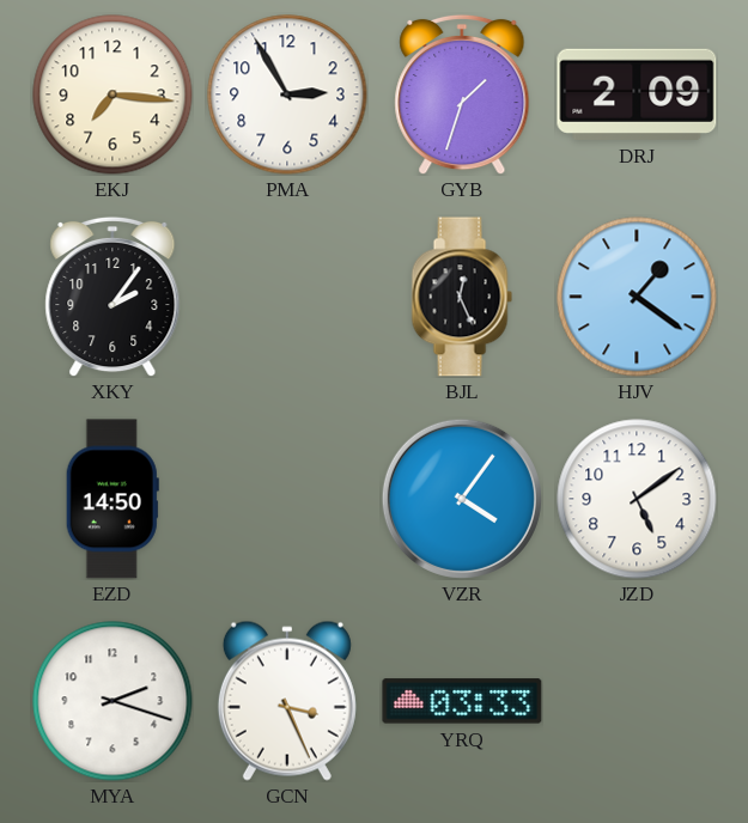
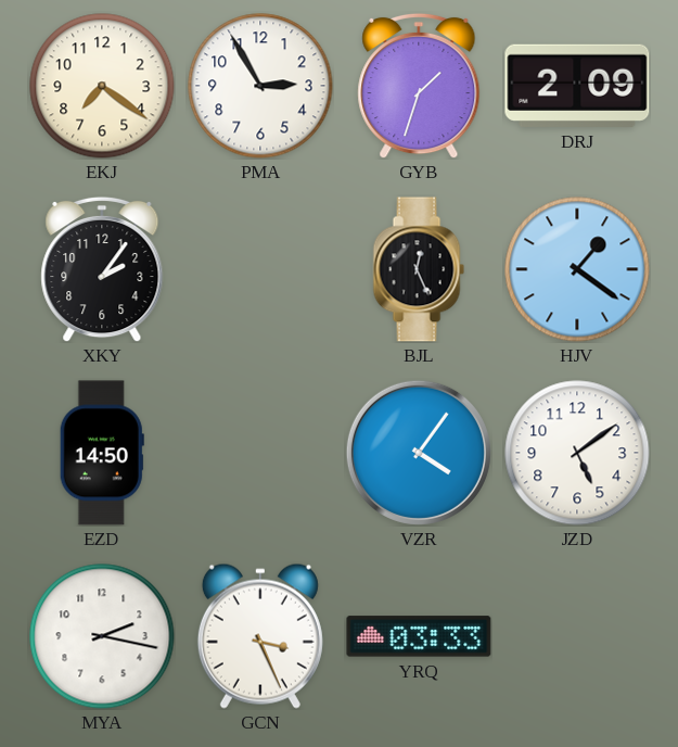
EKJ: 7:16 -> 7:21
MYA: 2:18 -> 2:17
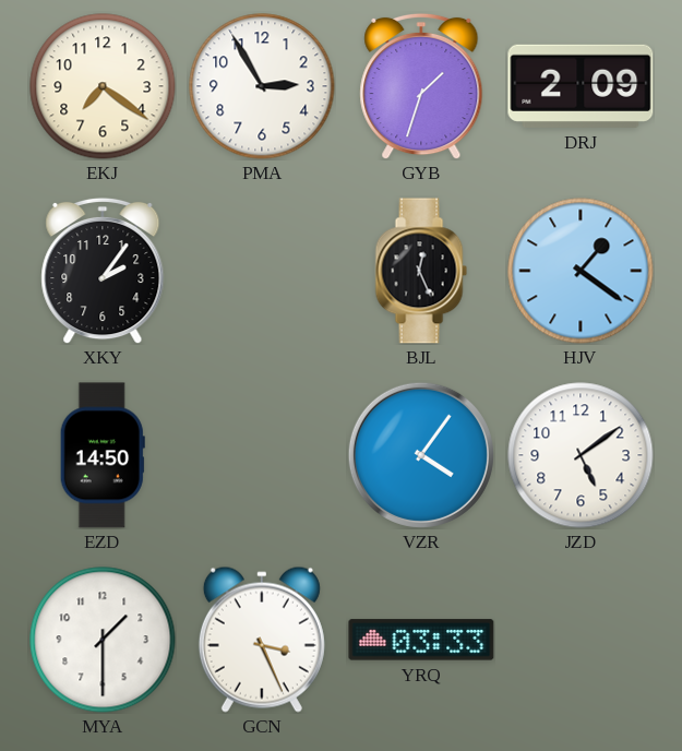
MYA: 2:17 -> 1:30
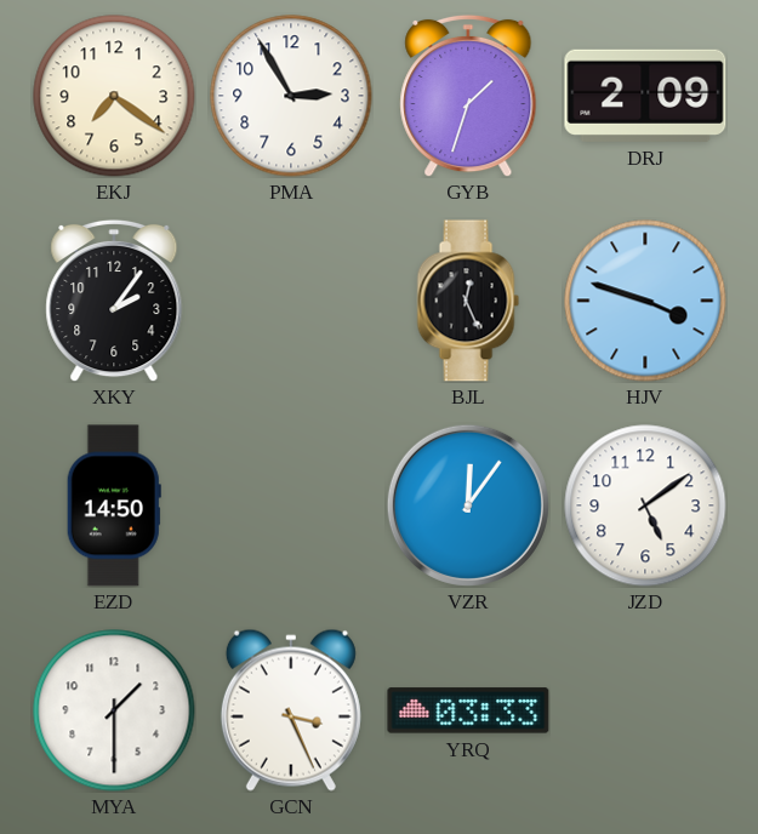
HJV: 1:21 -> 3:48
VZR: 4:06 -> 12:06
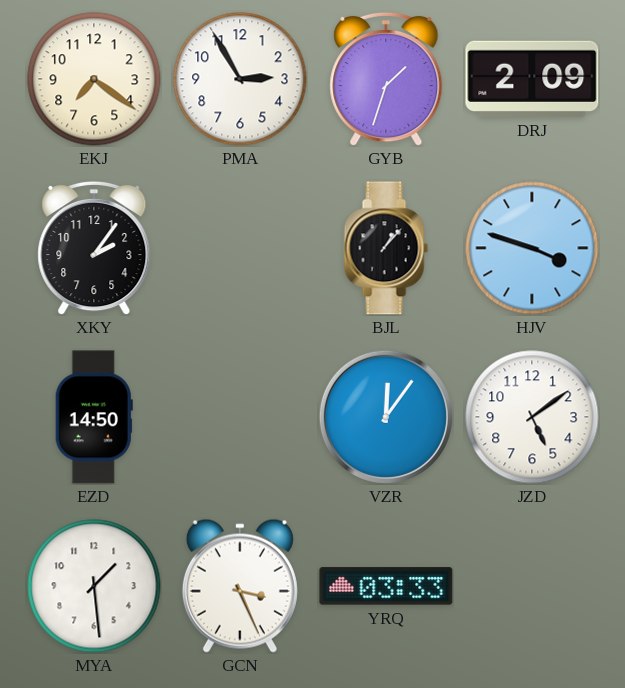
BJL: 12:26 -> 1:07
MYA: 1:30 -> 1:29
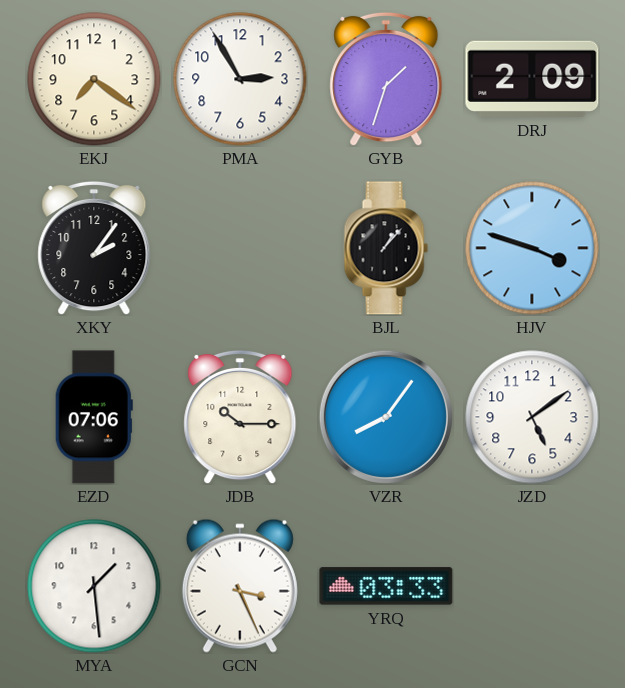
EZD: 14:50 -> 07:06
JDB: none -> 10:15
VZR: 12:06 -> 8:06
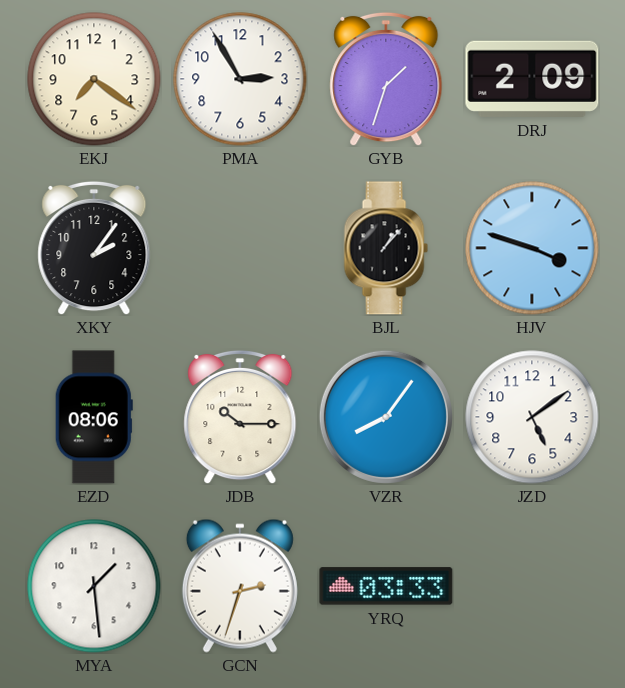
EZD: 07:06 -> 08:06
GCN: 3:26 -> 2:33
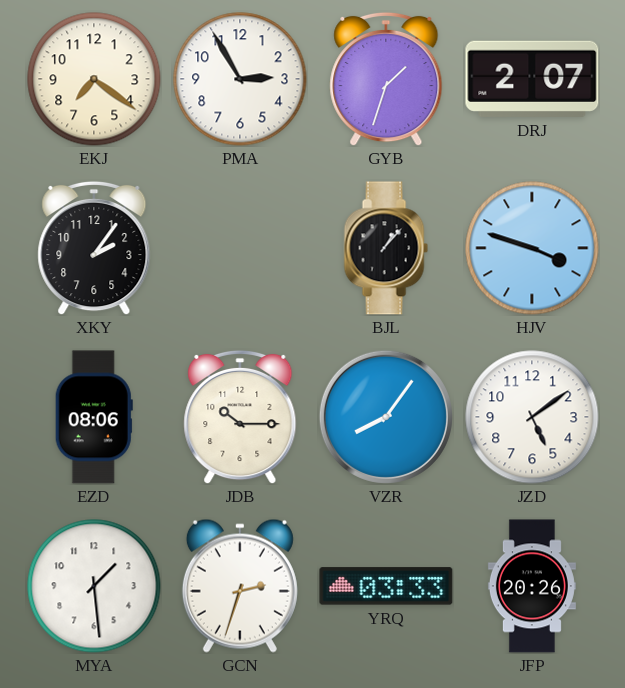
DRJ: 2:09 -> 2:07
JFP: none -> 20:26
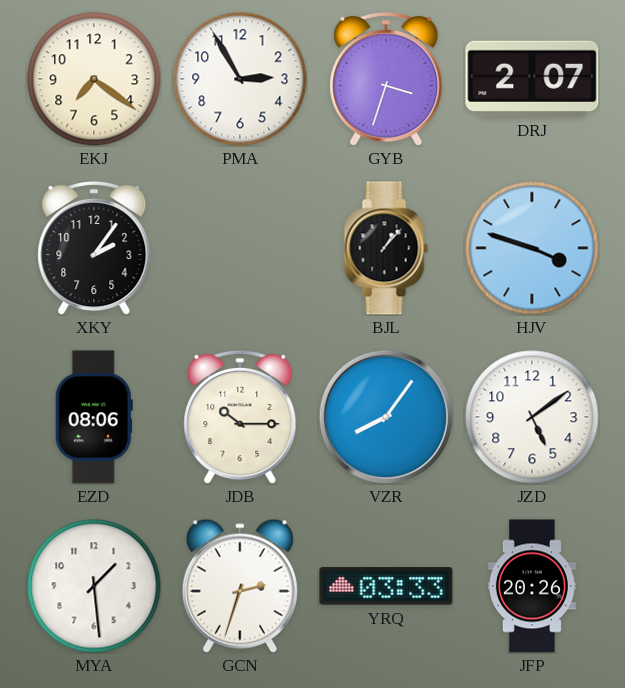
GYB: 1:33 -> 3:33
